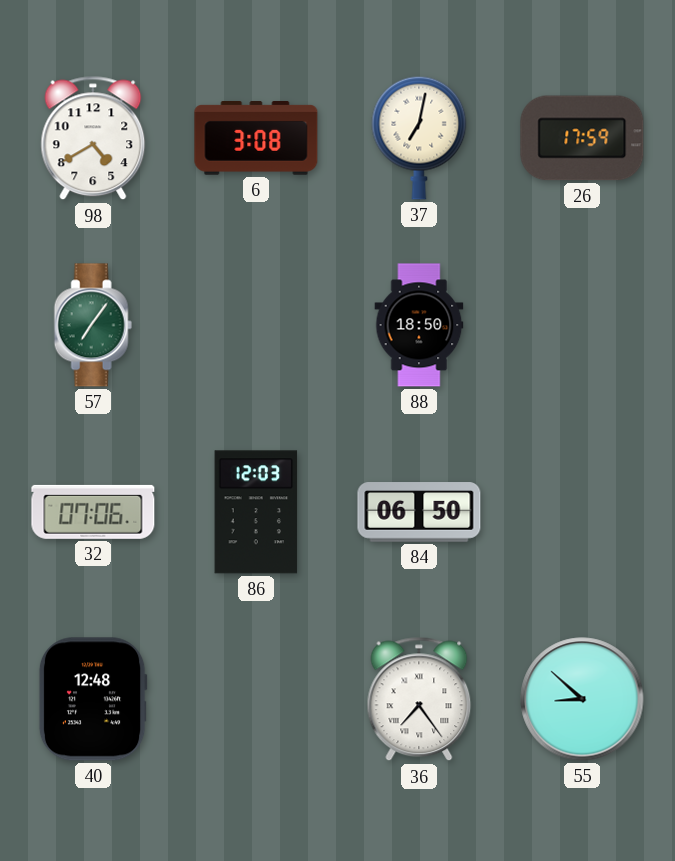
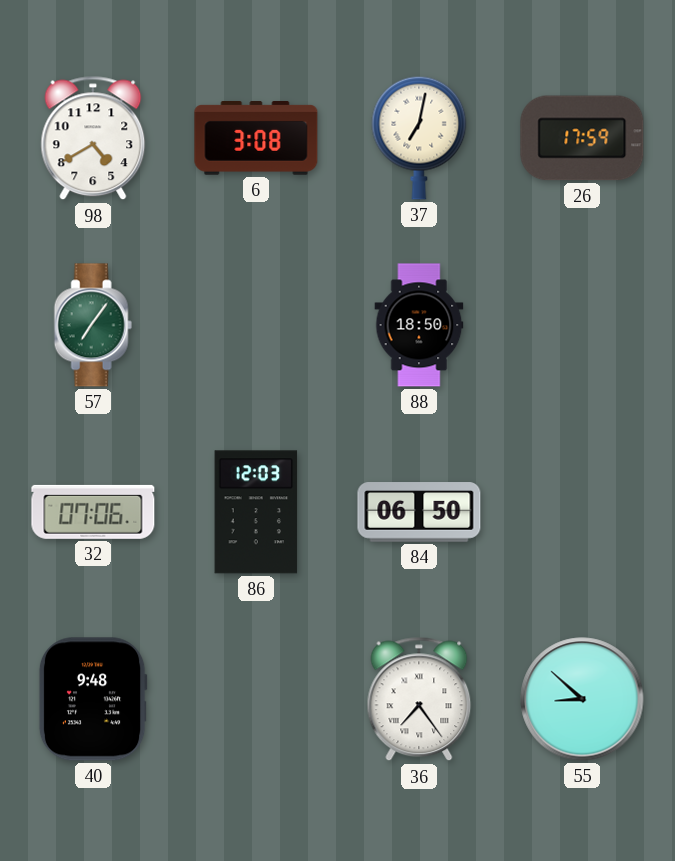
40: 12:48 -> 9:48
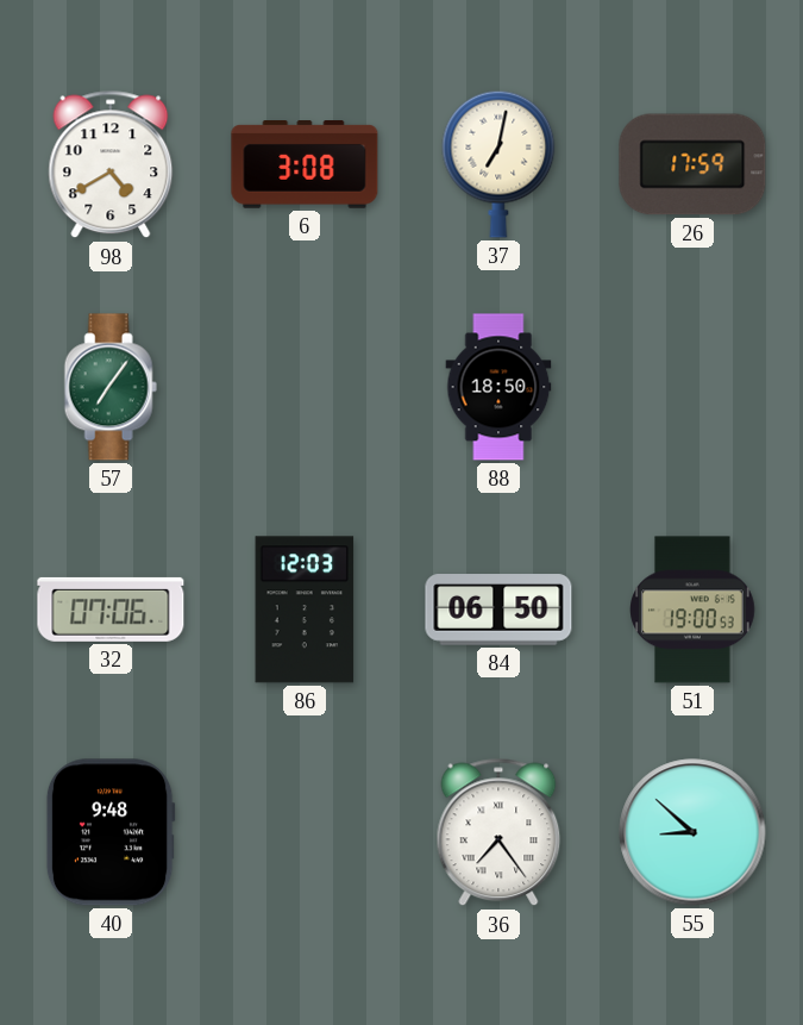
51: none -> 19:00
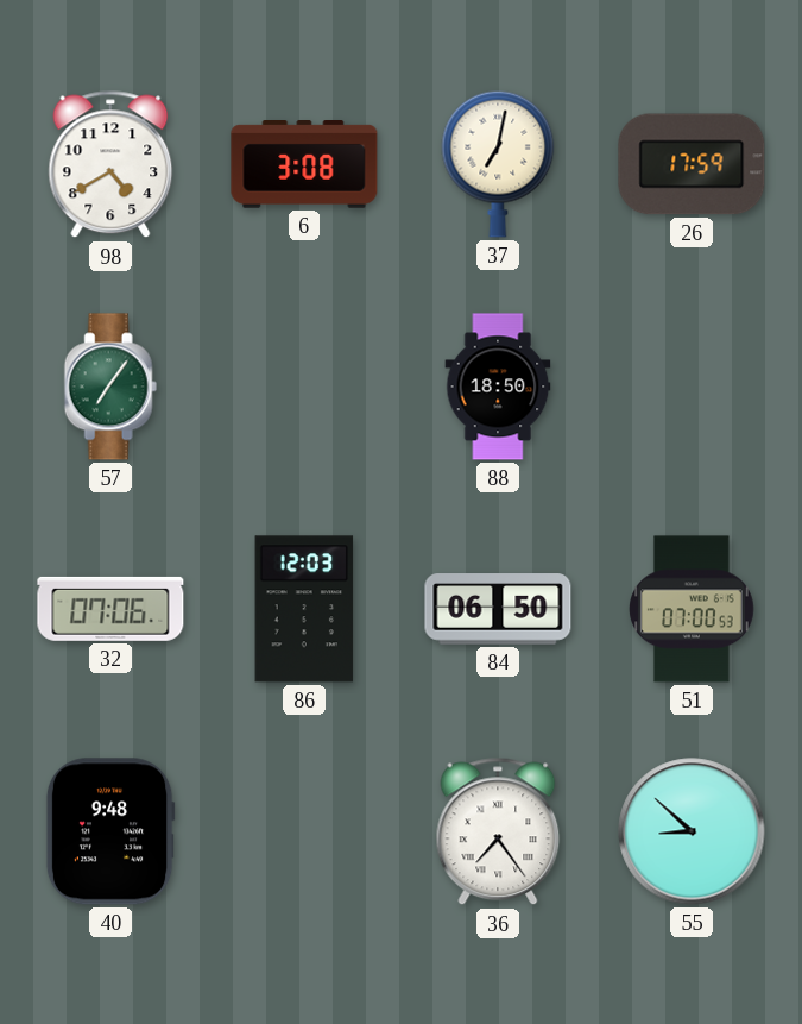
51: 19:00 -> 07:00
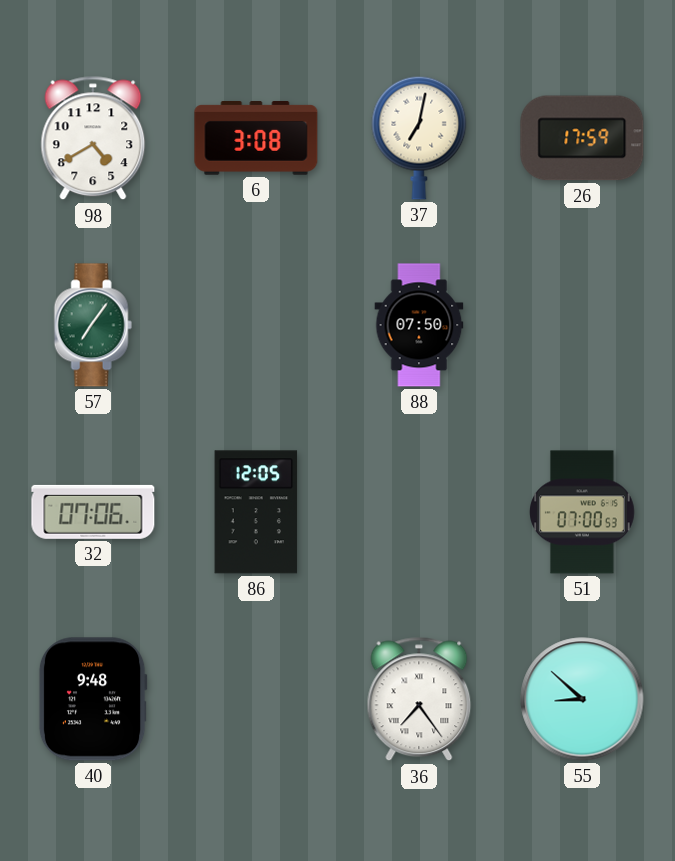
88: 18:50 -> 07:50
86: 12:03 -> 12:05
84: 06:50 -> none
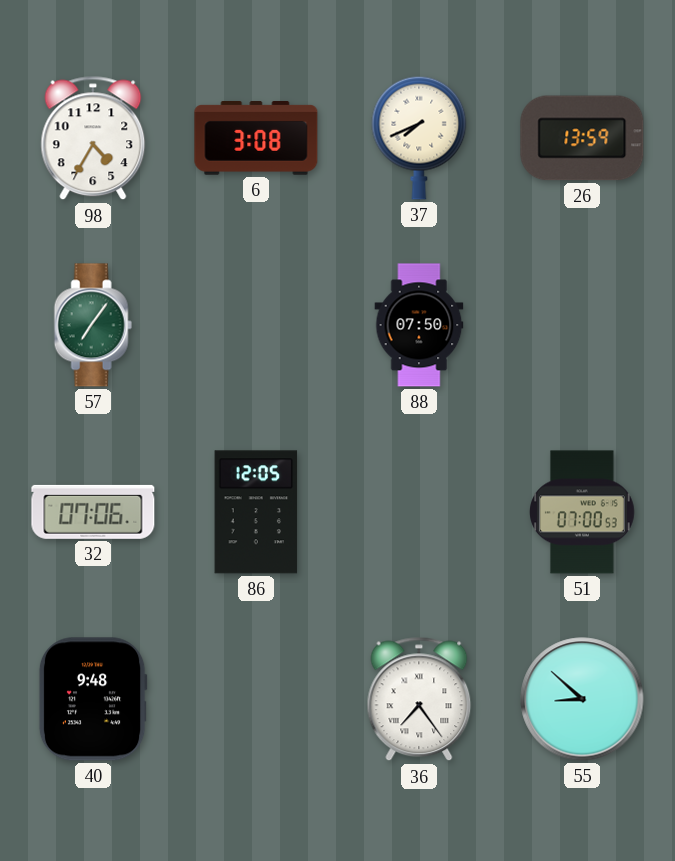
98: 4:40 -> 4:35
37: 7:02 -> 7:41
26: 17:59 -> 13:59
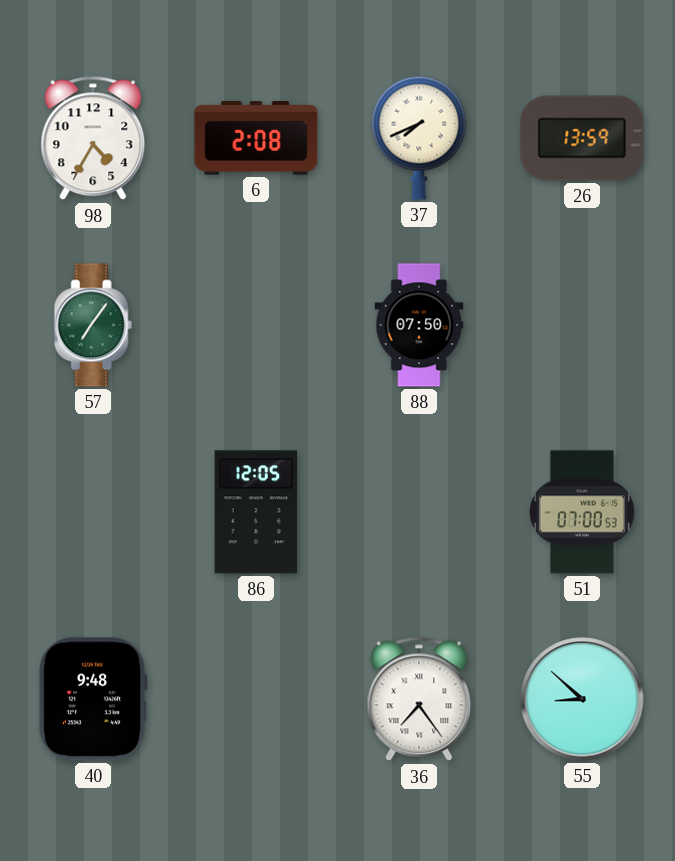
6: 3:08 -> 2:08
32: 07:06 -> none
